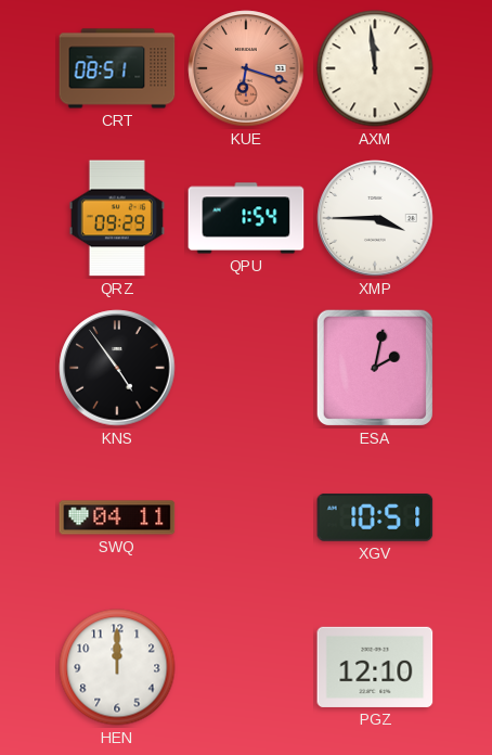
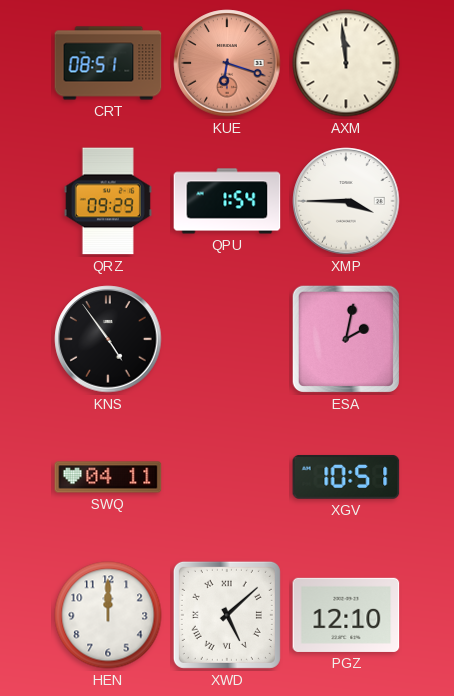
XWD: none -> 5:08
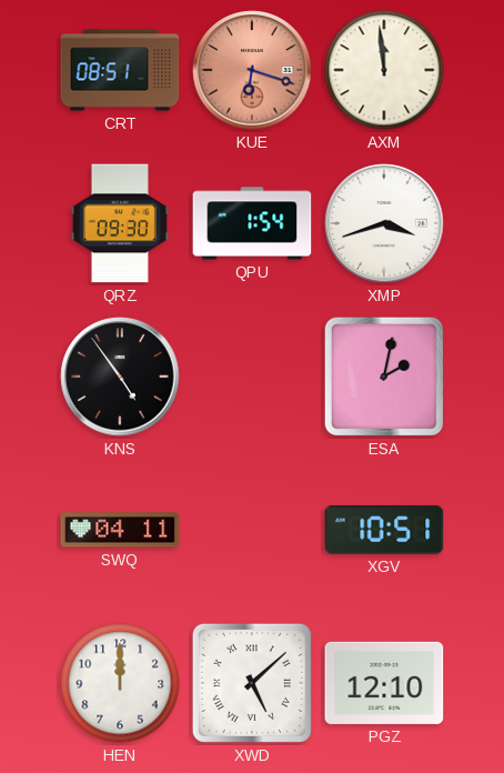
QRZ: 09:29 -> 09:30
XMP: 3:45 -> 3:42
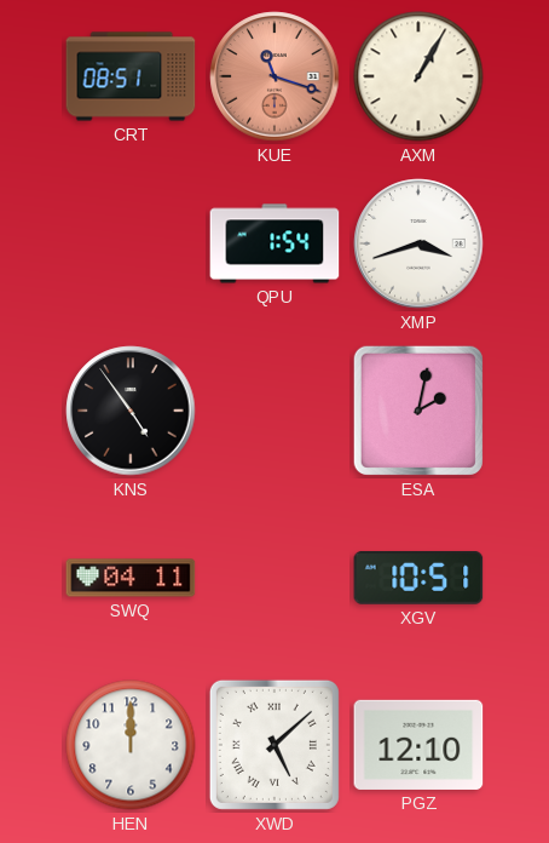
KUE: 6:18 -> 11:18
AXM: 11:59 -> 1:05
QRZ: 09:30 -> none
